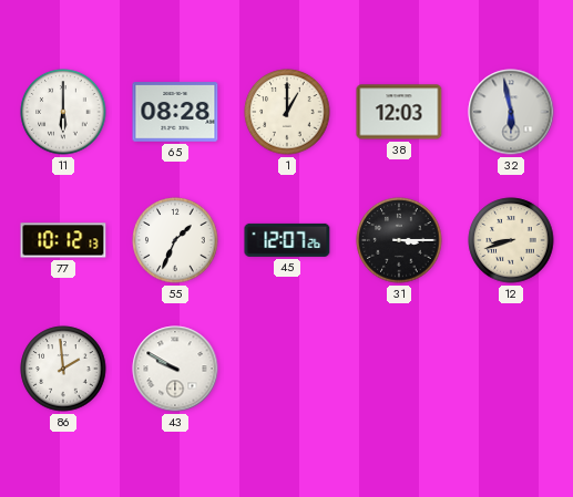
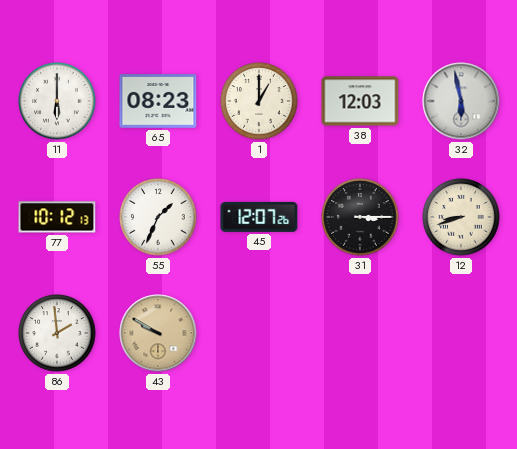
65: 08:28 -> 08:23
43 dial: white -> champagne
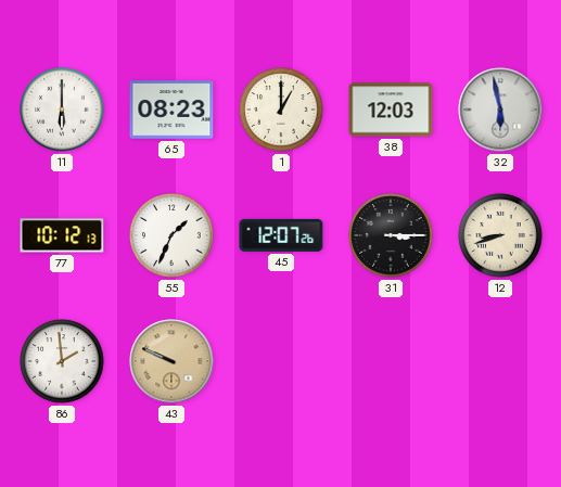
43: 9:50 -> 9:49
